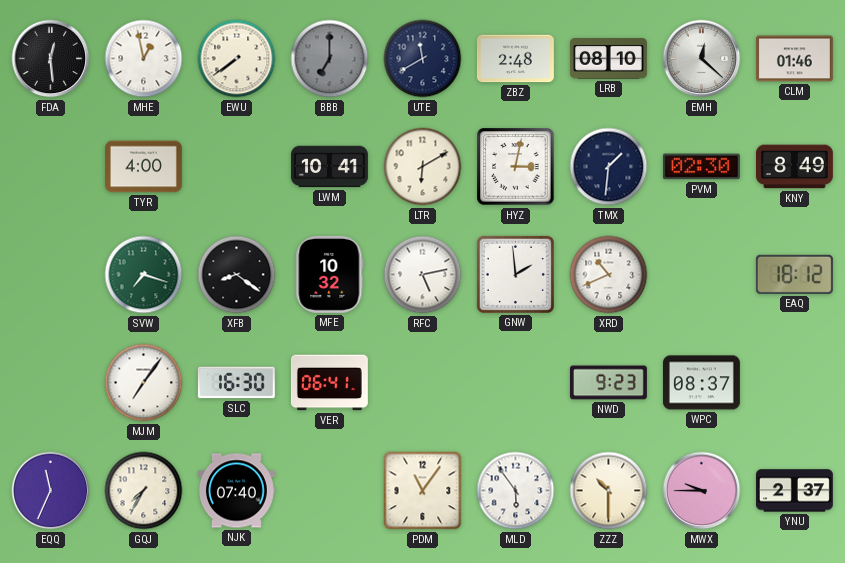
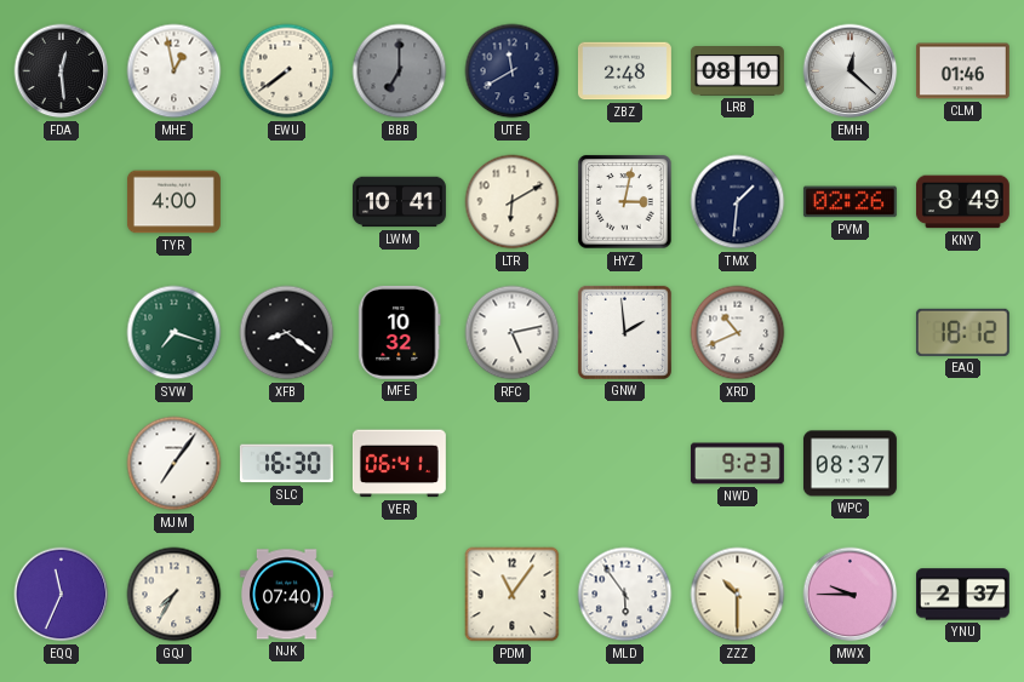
PVM: 02:30 -> 02:26
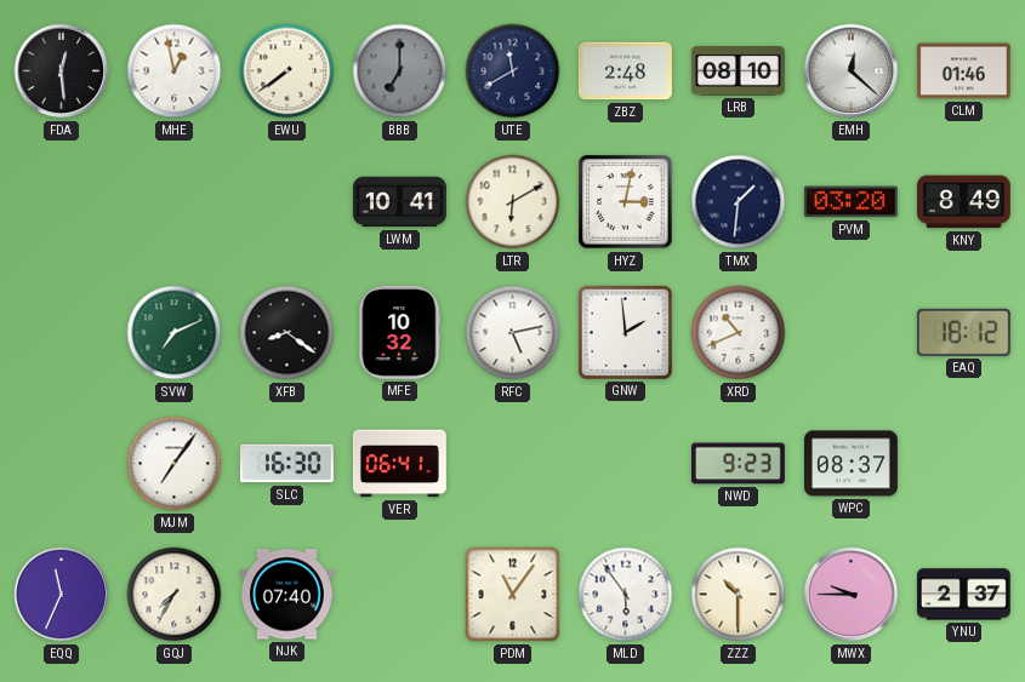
TYR: 4:00 -> none
PVM: 02:26 -> 03:20
SVW: 7:18 -> 7:11
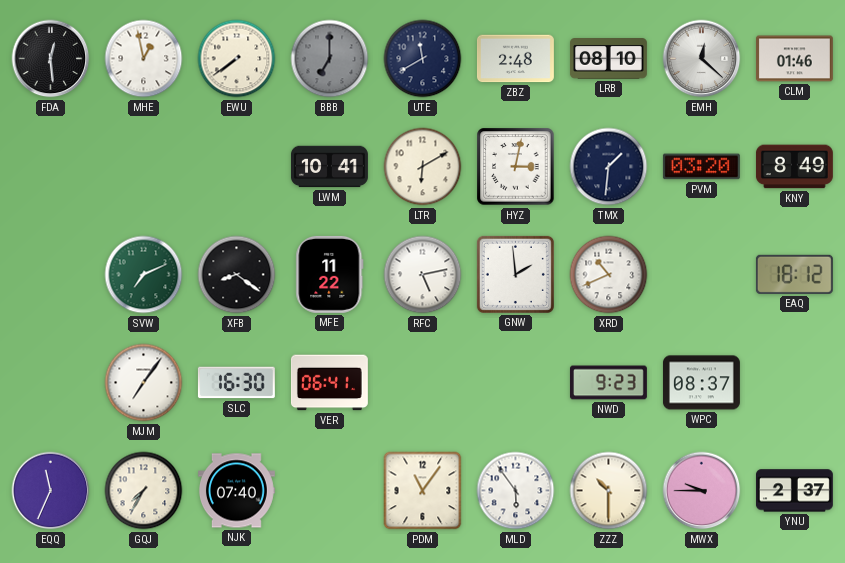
MFE: 10:32 -> 11:22
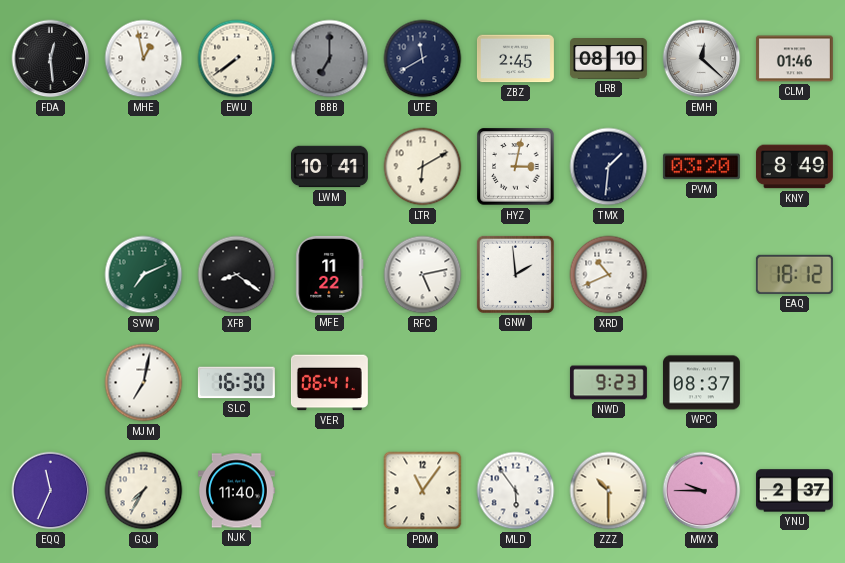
ZBZ: 2:48 -> 2:45
MJM: 7:06 -> 7:02
NJK: 07:40 -> 11:40
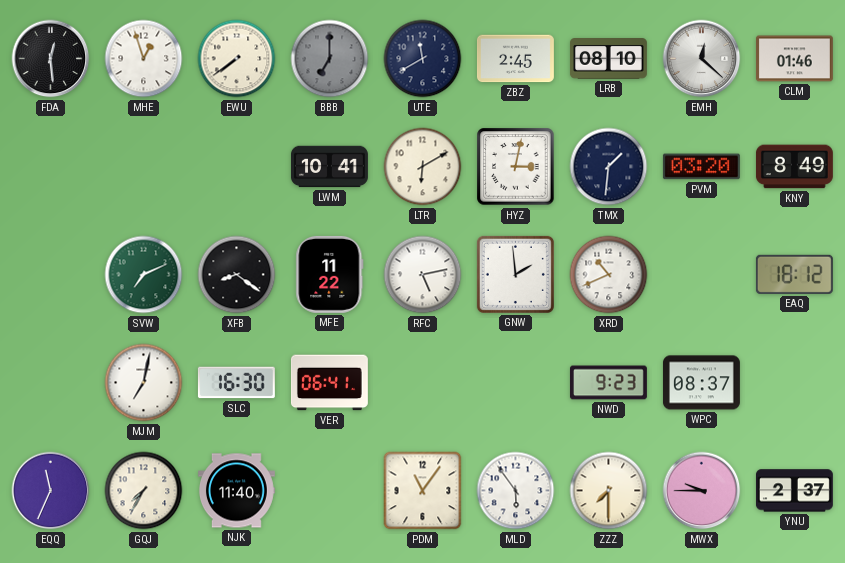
MHE: 12:58 -> 12:57
ZZZ: 10:30 -> 7:30
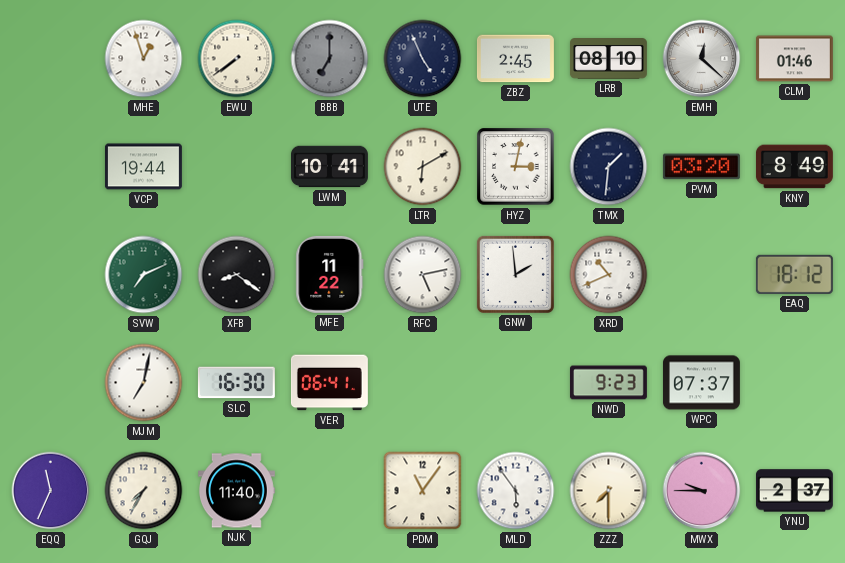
FDA: 12:29 -> none
UTE: 11:40 -> 4:56
VCP: none -> 19:44
WPC: 08:37 -> 07:37
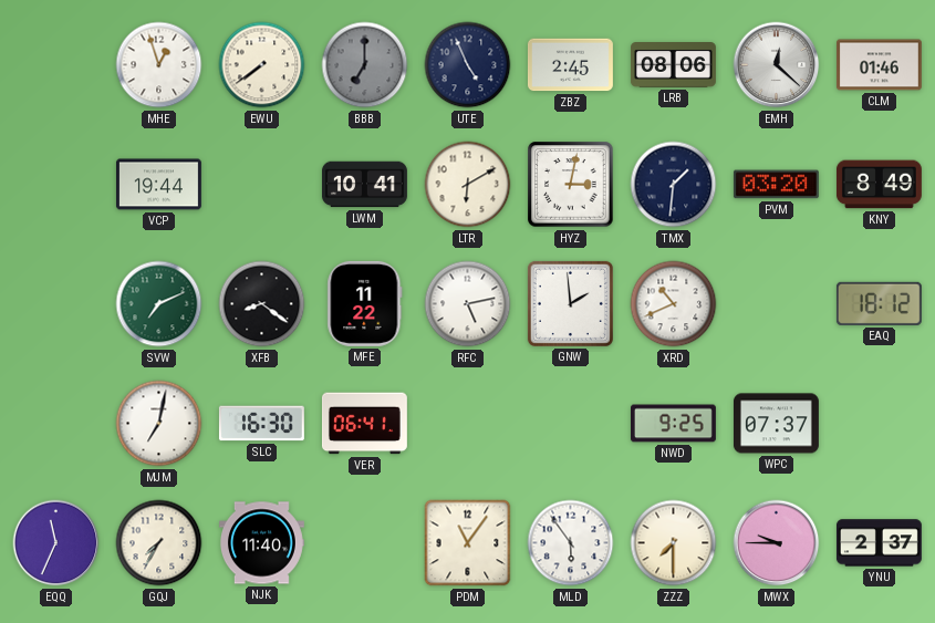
LRB: 08:10 -> 08:06
NWD: 9:23 -> 9:25
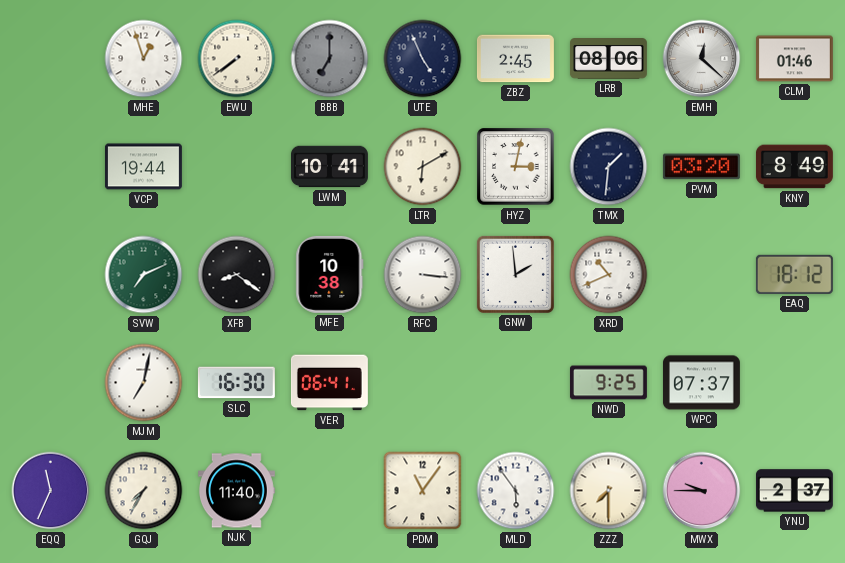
MFE: 11:22 -> 10:38
RFC: 5:13 -> 3:16
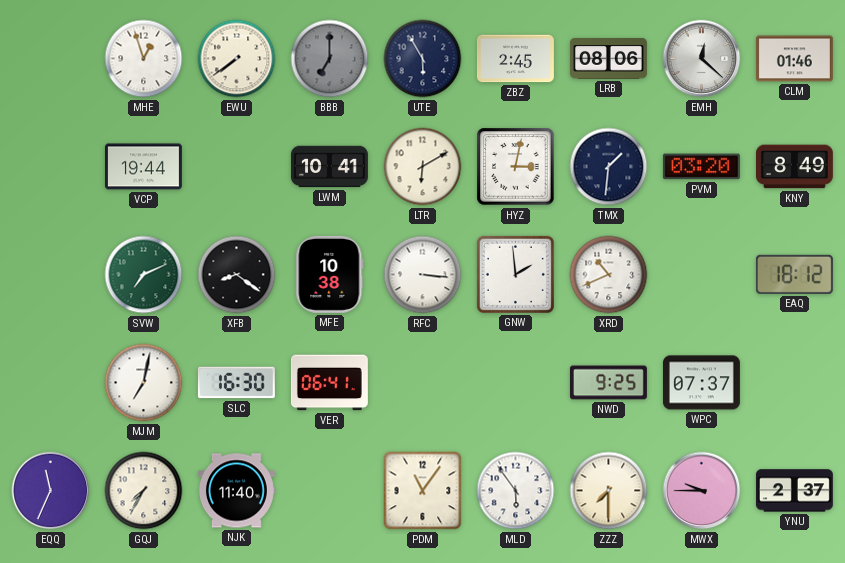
UTE: 4:56 -> 5:55
